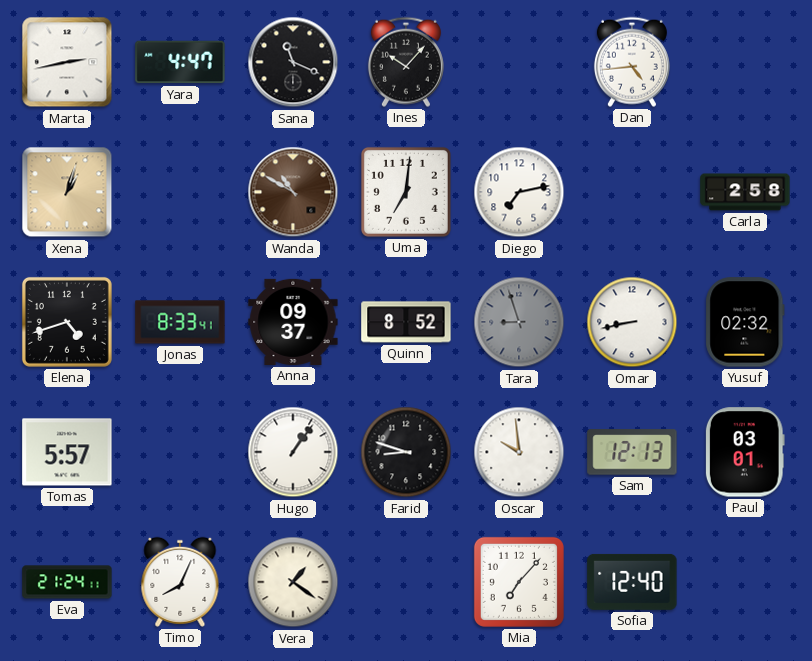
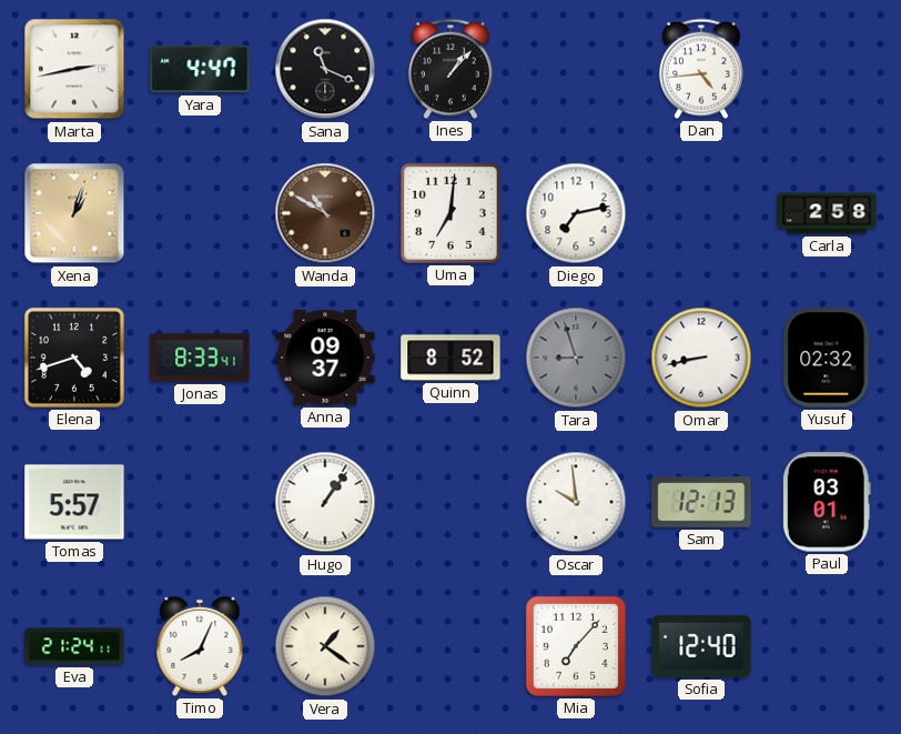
Ines: 10:07 -> 1:07
Farid: 8:48 -> none
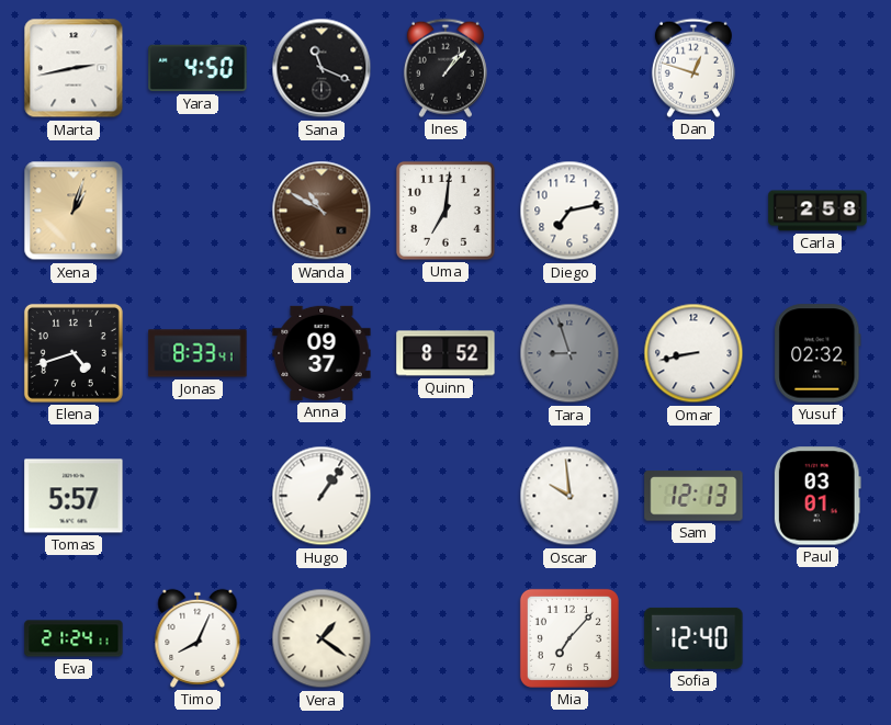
Yara: 4:47 -> 4:50
Dan: 4:44 -> 12:48
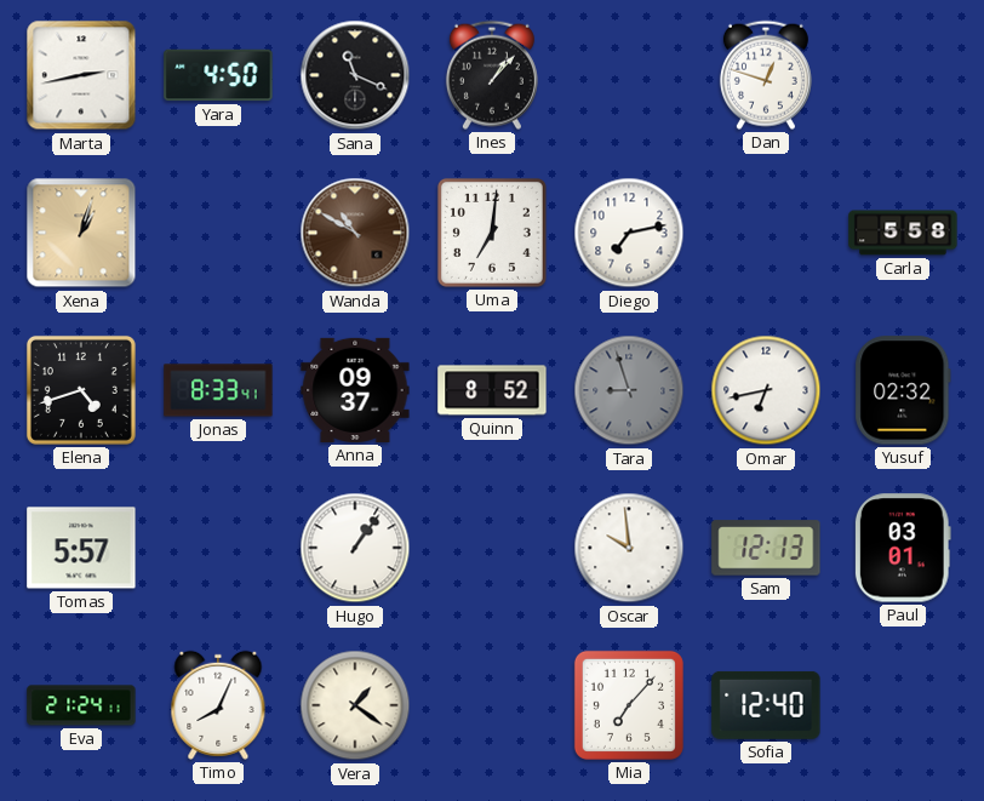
Carla: 2:58 -> 5:58
Omar: 8:43 -> 6:43
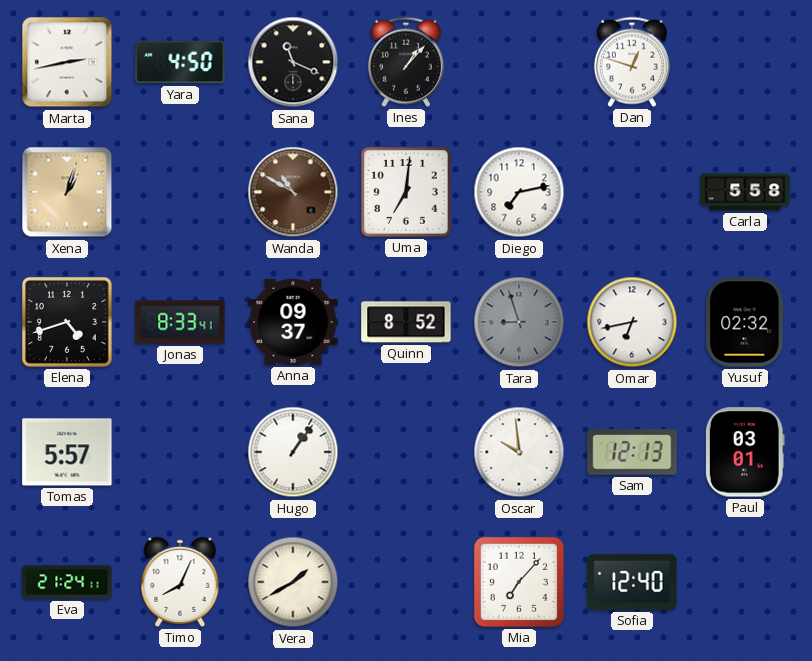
Vera: 1:21 -> 1:40
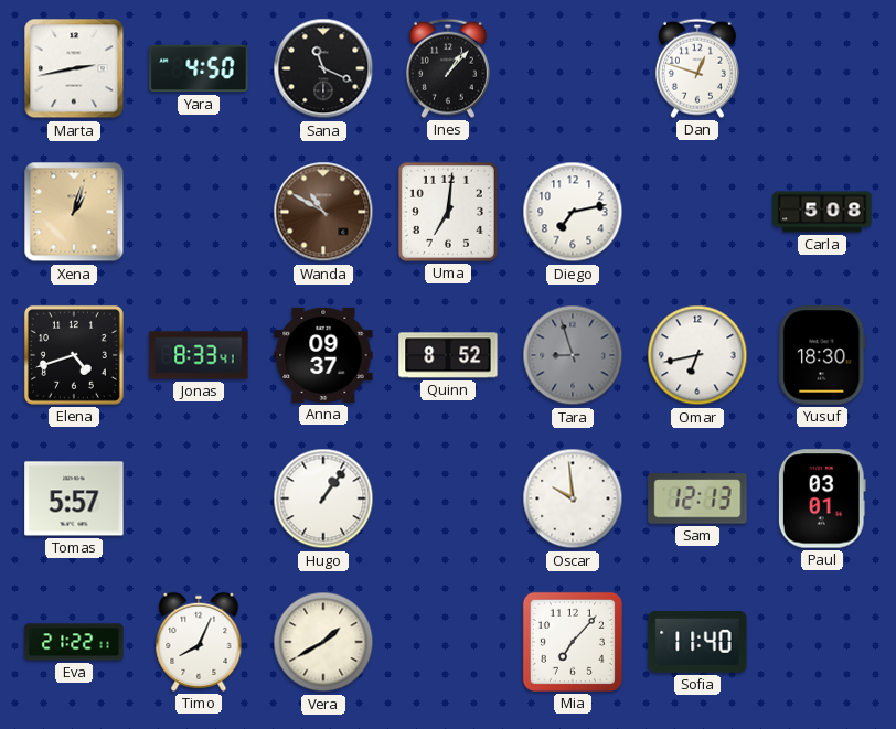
Carla: 5:58 -> 5:08
Yusuf: 02:32 -> 18:30
Eva: 21:24 -> 21:22
Sofia: 12:40 -> 11:40
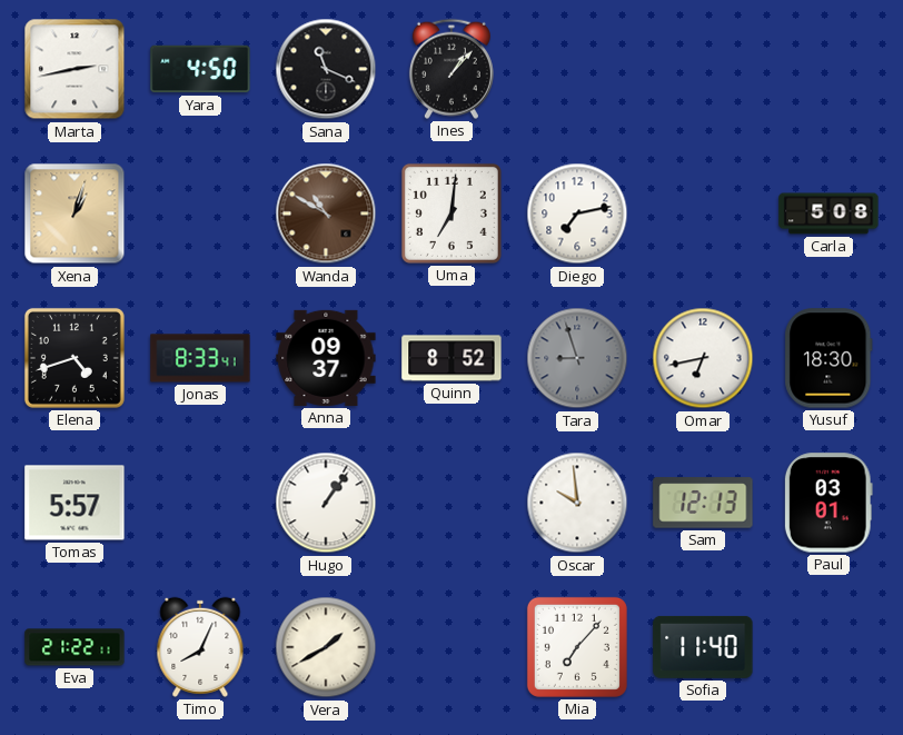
Dan: 12:48 -> none
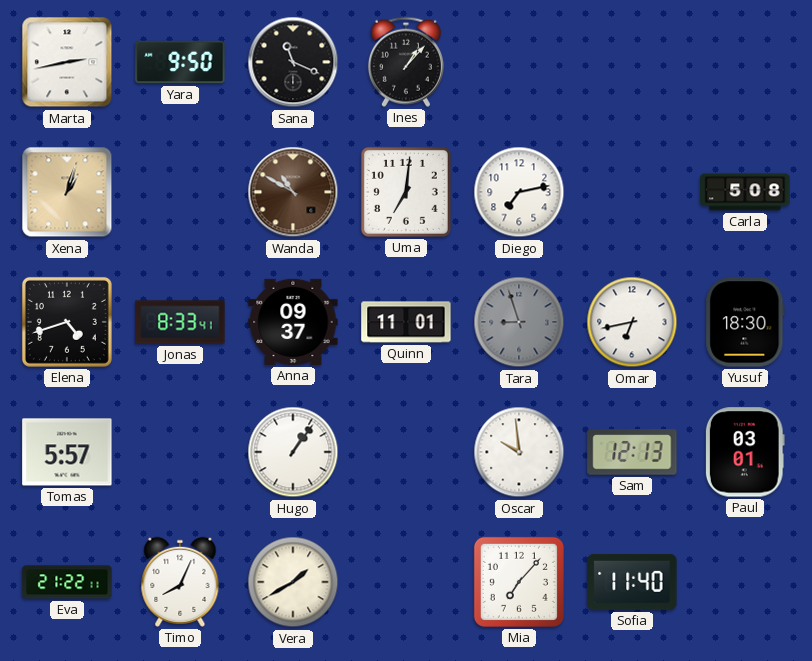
Yara: 4:50 -> 9:50
Quinn: 8:52 -> 11:01
